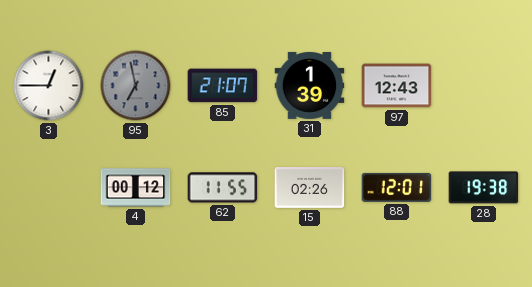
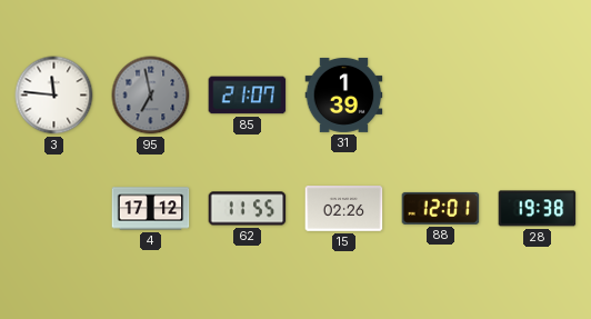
3: 12:45 -> 11:46
97: 12:43 -> none
4: 00:12 -> 17:12
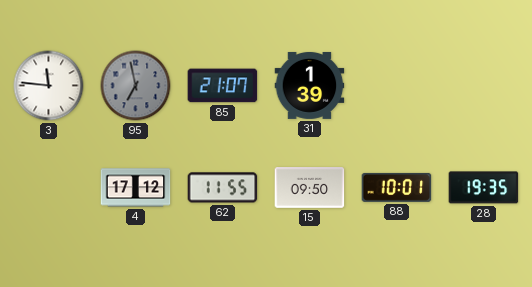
15: 02:26 -> 09:50
88: 12:01 -> 10:01
28: 19:38 -> 19:35
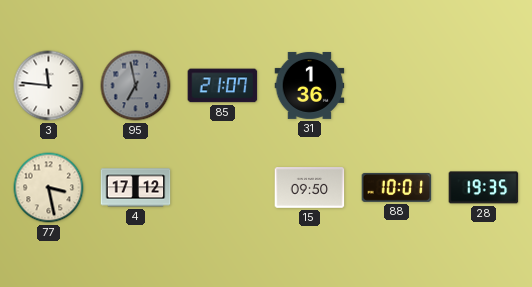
31: 1:39 -> 1:36
77: none -> 3:28
62: 11:55 -> none
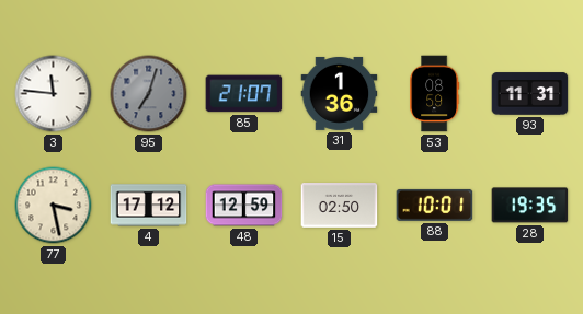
95: 6:58 -> 7:03
53: none -> 08:59
93: none -> 11:31
48: none -> 12:59
15: 09:50 -> 02:50
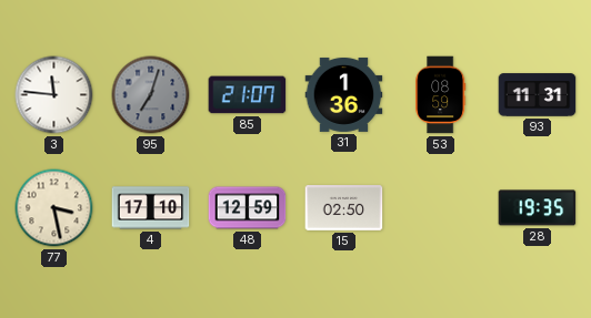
4: 17:12 -> 17:10
88: 10:01 -> none
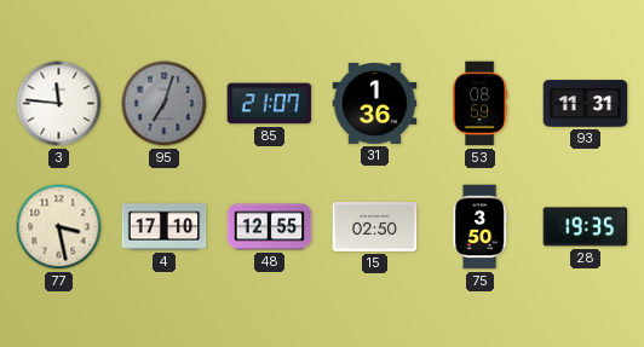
48: 12:59 -> 12:55
75: none -> 3:50
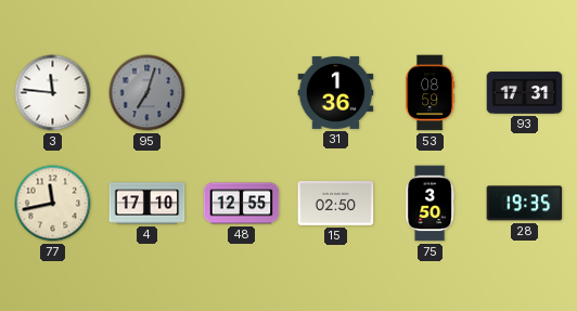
85: 21:07 -> none
93: 11:31 -> 17:31
77: 3:28 -> 11:43
